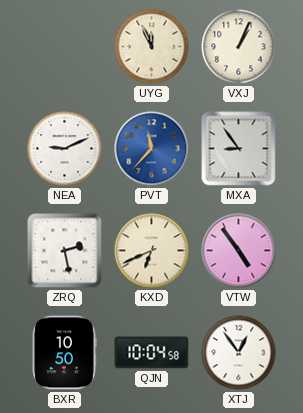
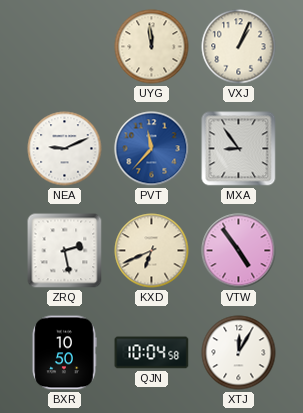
UYG: 11:56 -> 11:59
XTJ: 12:54 -> 12:05
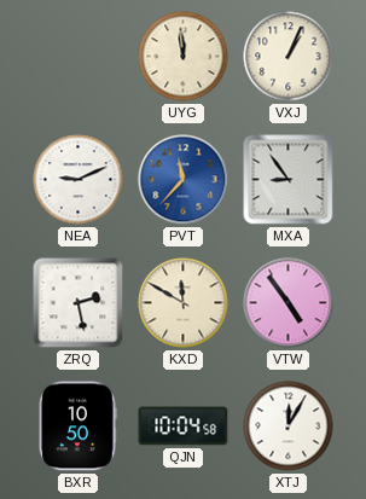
KXD: 6:41 -> 11:50
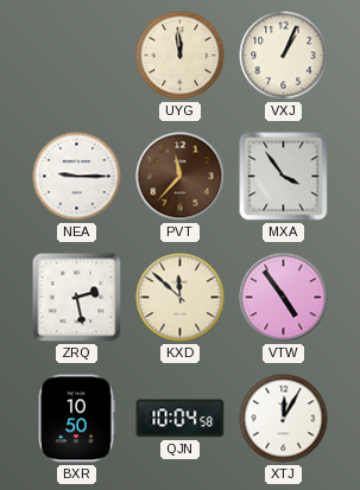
NEA: 9:11 -> 9:15
PVT dial: blue -> brown
MXA: 8:54 -> 3:54
KXD: 11:50 -> 11:52
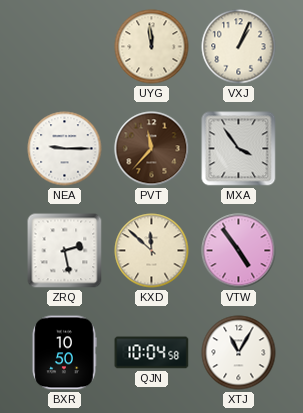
XTJ: 12:05 -> 11:05
